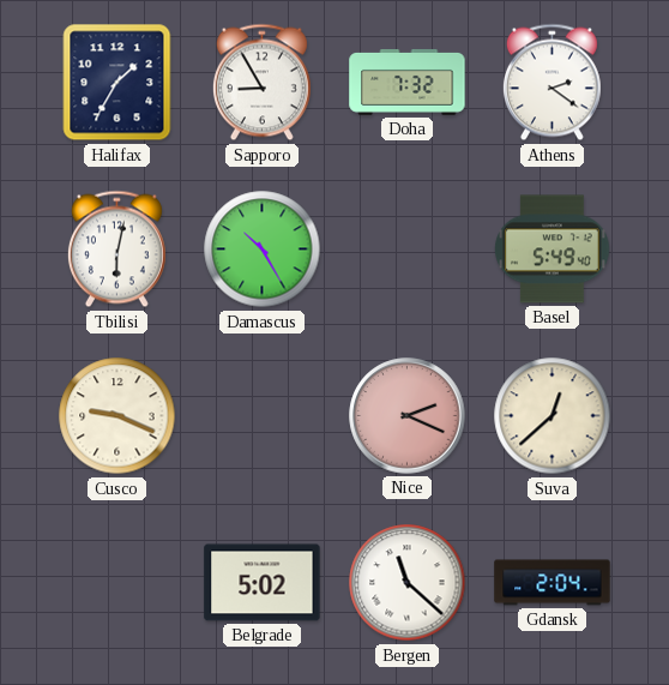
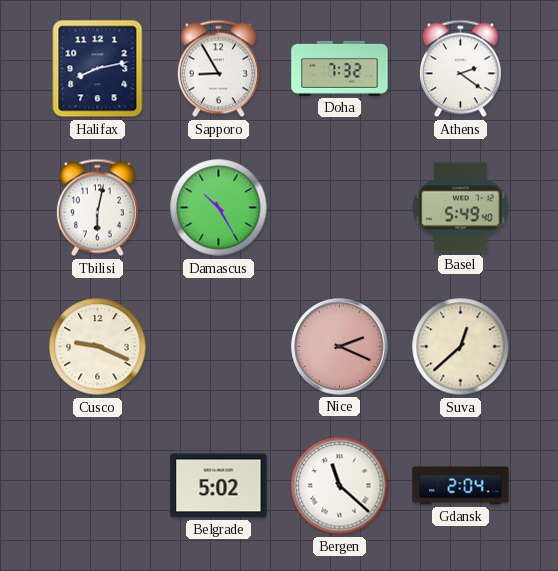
Halifax: 1:35 -> 8:13
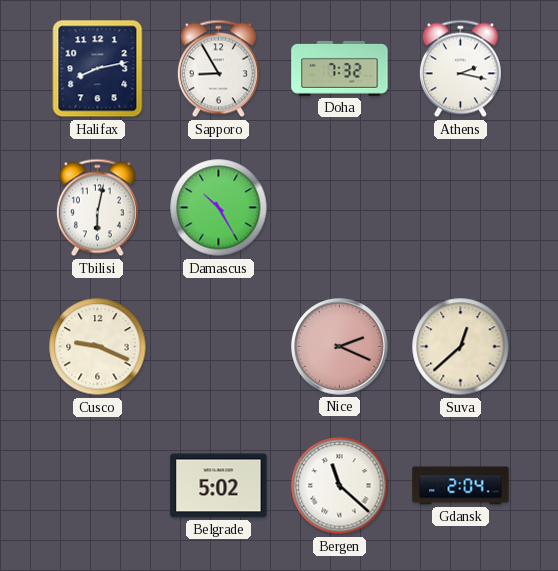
Athens: 2:21 -> 2:17
Basel: 5:49 -> none
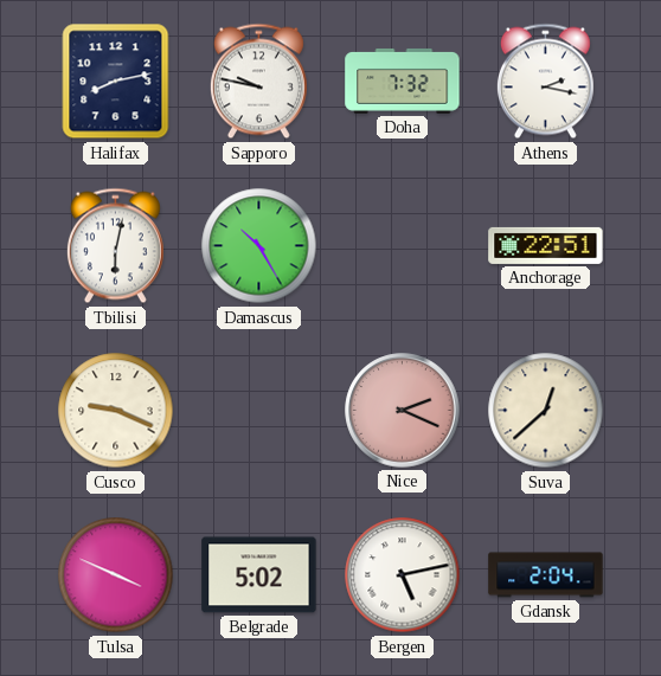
Sapporo: 8:55 -> 9:47
Anchorage: none -> 22:51
Tulsa: none -> 3:49
Bergen: 11:22 -> 5:13
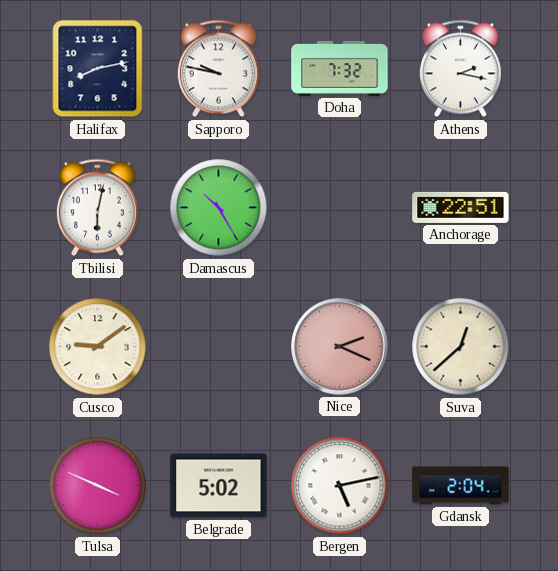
Cusco: 9:19 -> 9:09
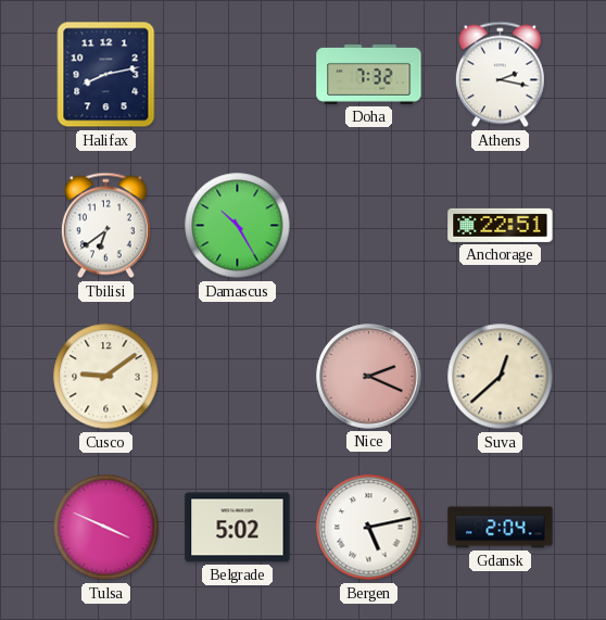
Sapporo: 9:47 -> none
Tbilisi: 6:02 -> 6:39
